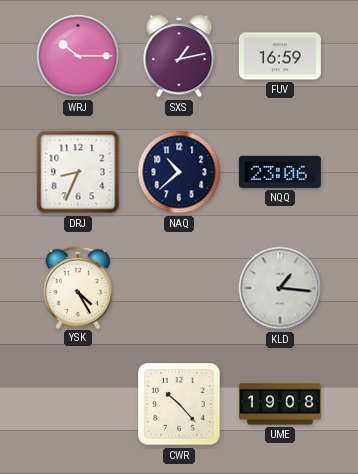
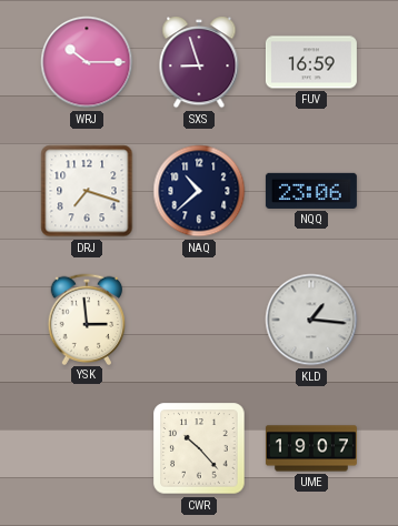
SXS: 1:13 -> 8:57
DRJ: 8:34 -> 7:18
YSK: 4:25 -> 2:59
UME: 19:08 -> 19:07
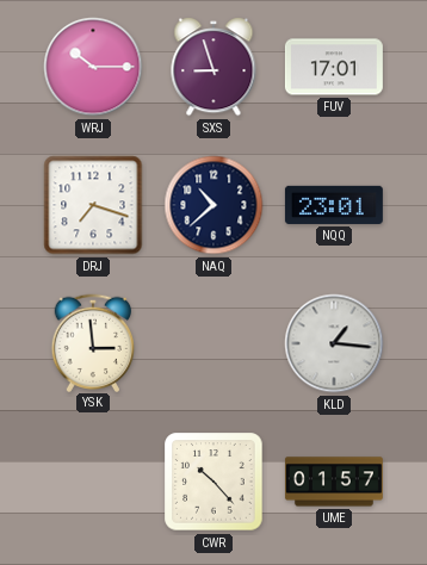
FUV: 16:59 -> 17:01
NQQ: 23:06 -> 23:01
UME: 19:07 -> 01:57
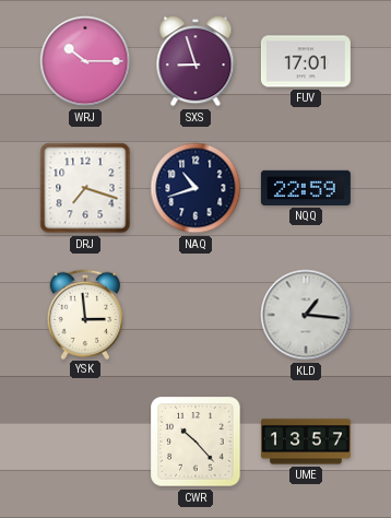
NAQ: 10:38 -> 10:42
NQQ: 23:01 -> 22:59
UME: 01:57 -> 13:57
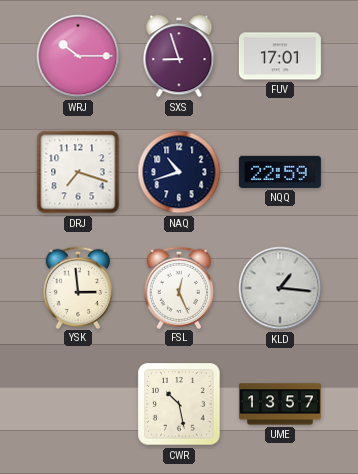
FSL: none -> 12:26
CWR: 10:23 -> 10:28
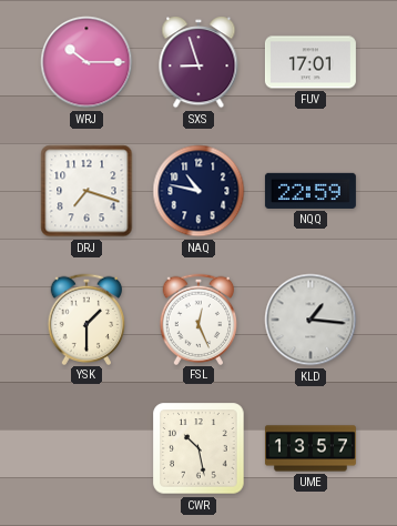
NAQ: 10:42 -> 10:47
YSK: 2:59 -> 1:30
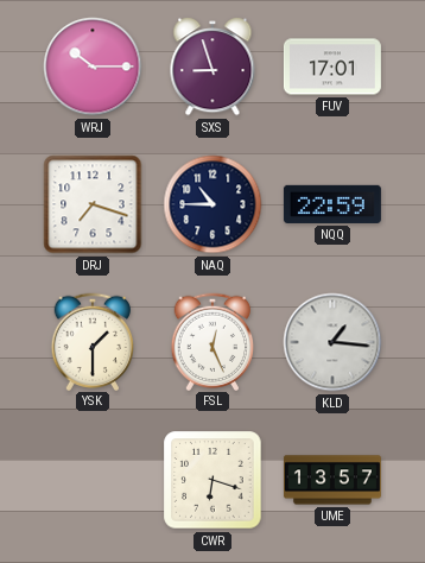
NAQ: 10:47 -> 10:45
CWR: 10:28 -> 6:18
